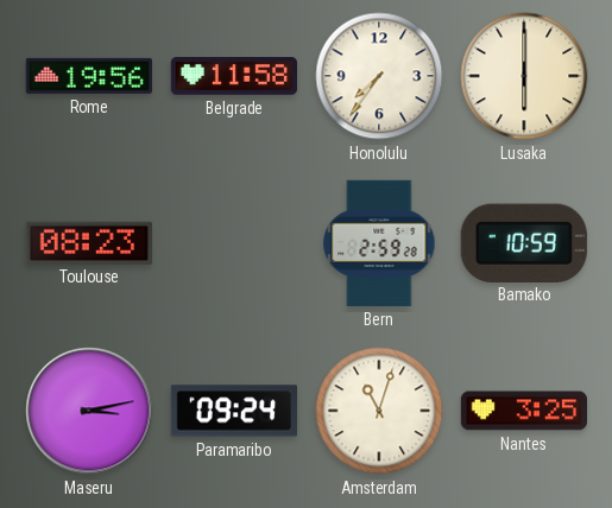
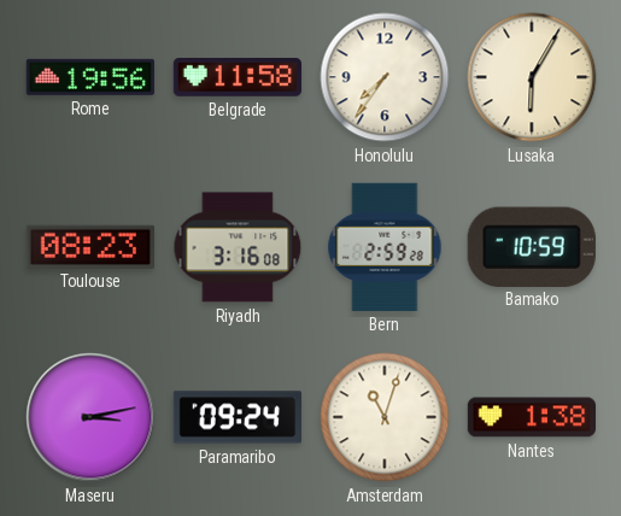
Lusaka: 6:00 -> 6:05
Riyadh: none -> 3:16
Nantes: 3:25 -> 1:38
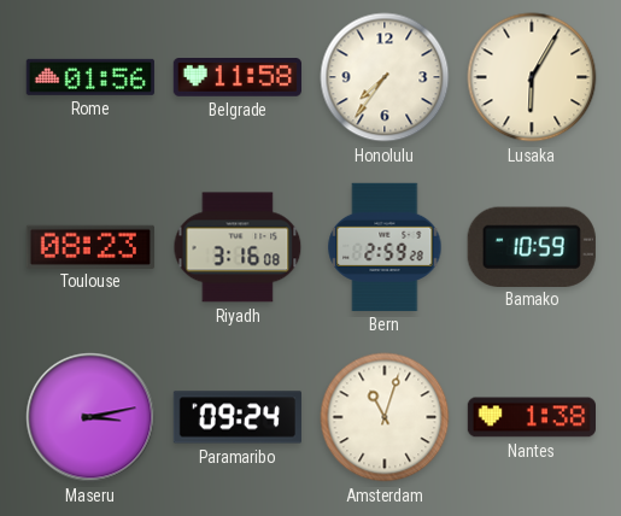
Rome: 19:56 -> 01:56
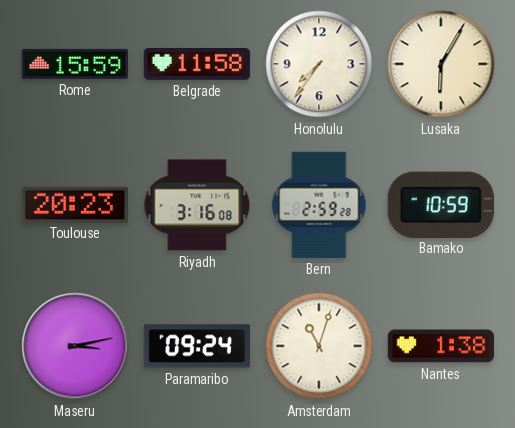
Rome: 01:56 -> 15:59
Toulouse: 08:23 -> 20:23
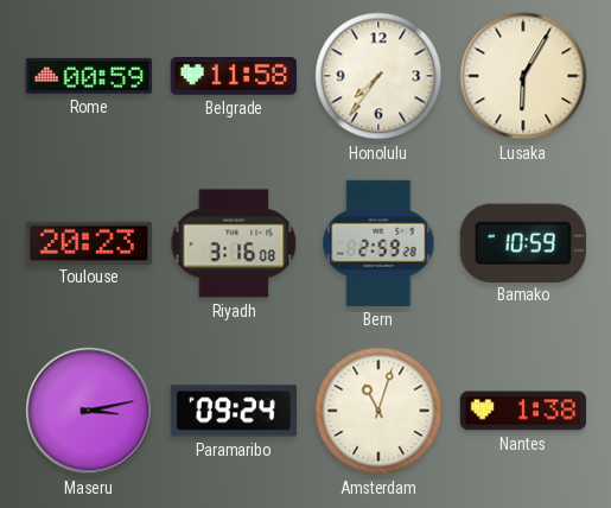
Rome: 15:59 -> 00:59
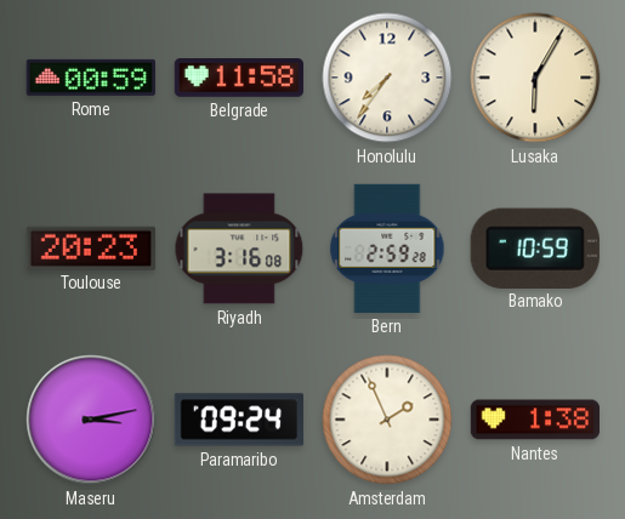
Amsterdam: 11:03 -> 1:56
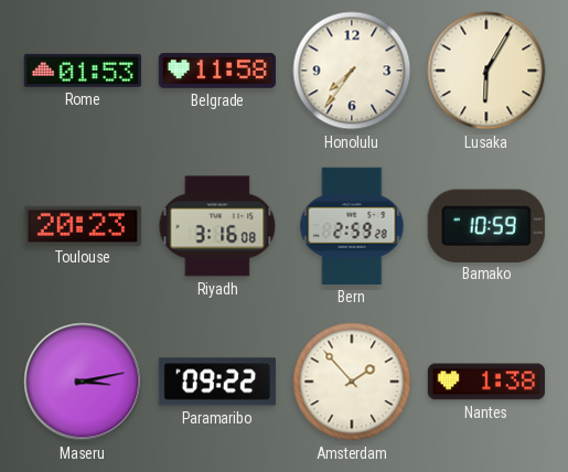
Rome: 00:59 -> 01:53
Paramaribo: 09:24 -> 09:22
Amsterdam: 1:56 -> 1:53
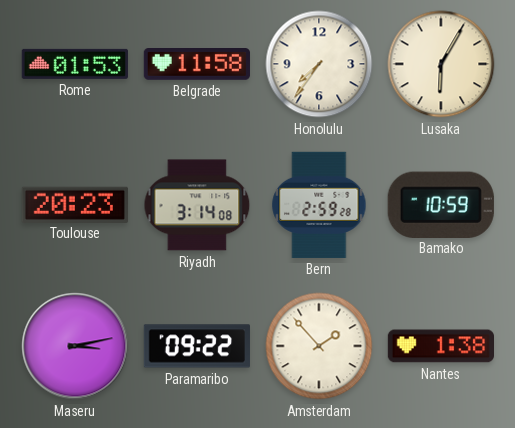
Riyadh: 3:16 -> 3:14
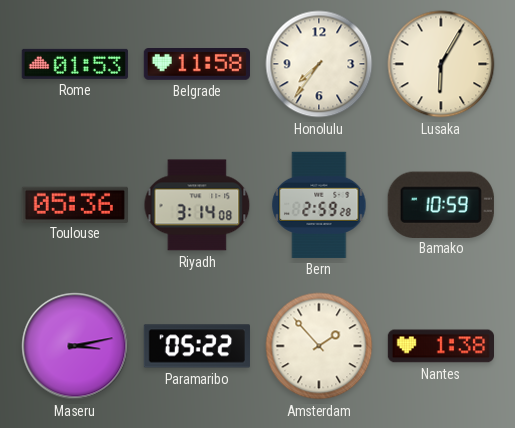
Toulouse: 20:23 -> 05:36
Paramaribo: 09:22 -> 05:22
